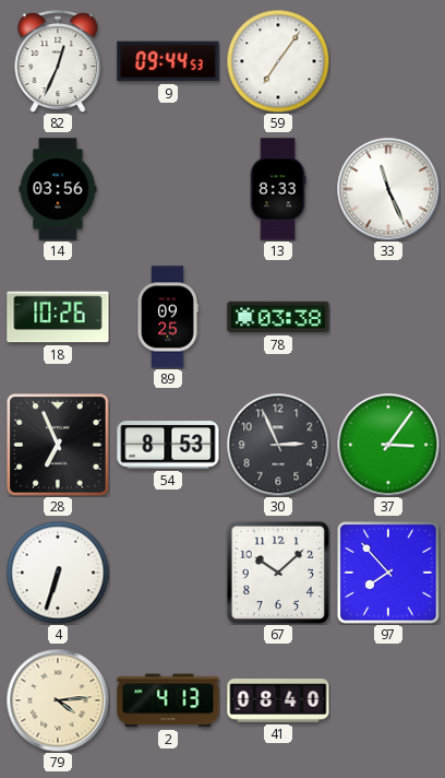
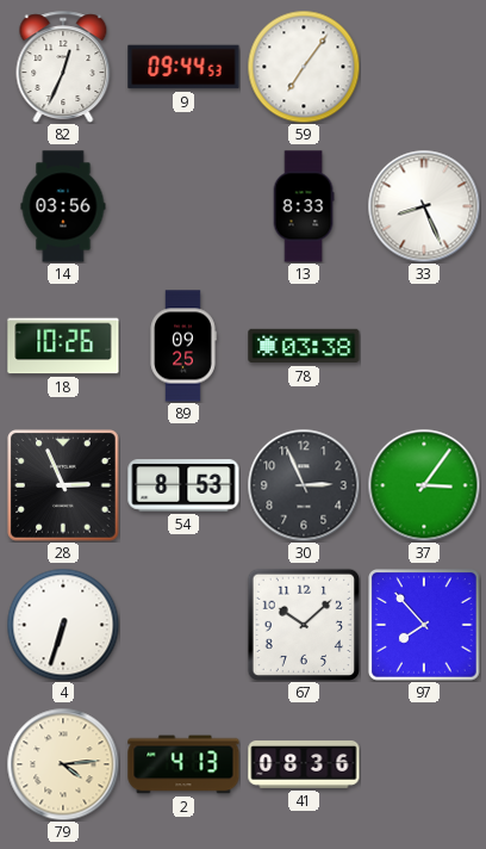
33: 11:26 -> 8:26
28: 6:56 -> 2:56
41: 08:40 -> 08:36
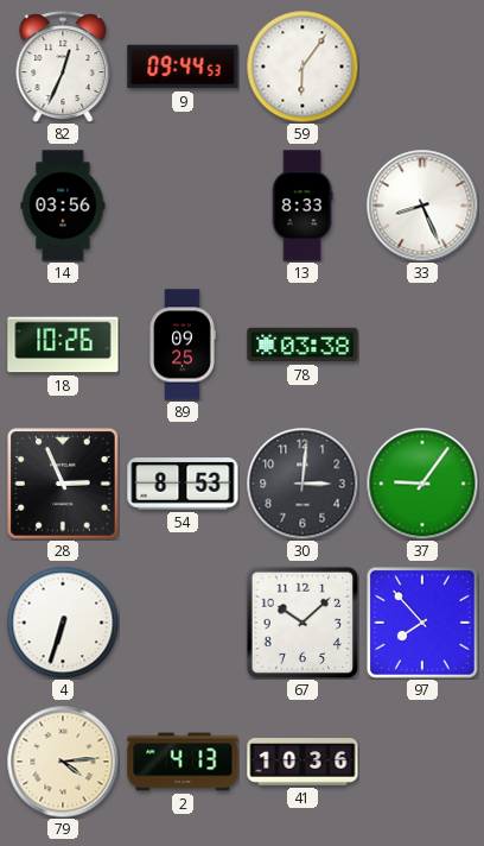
59: 7:06 -> 6:06
30: 2:56 -> 3:01
37: 3:06 -> 9:06
41: 08:36 -> 10:36
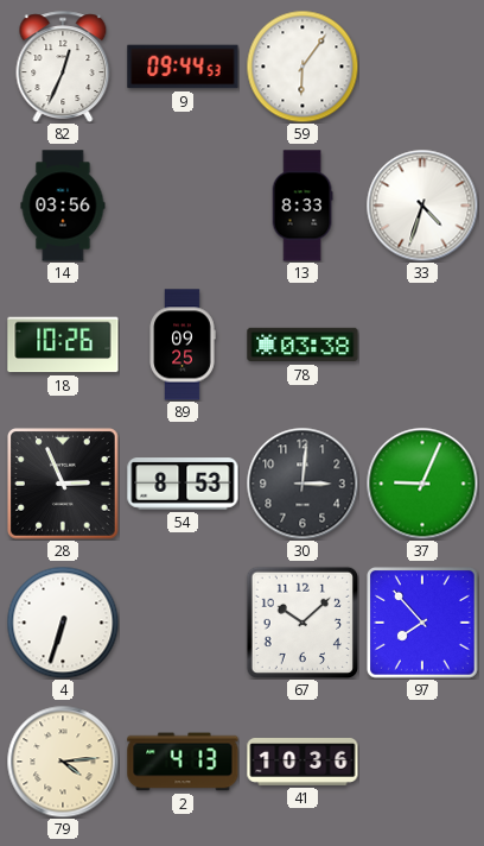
33: 8:26 -> 4:33
37: 9:06 -> 9:04
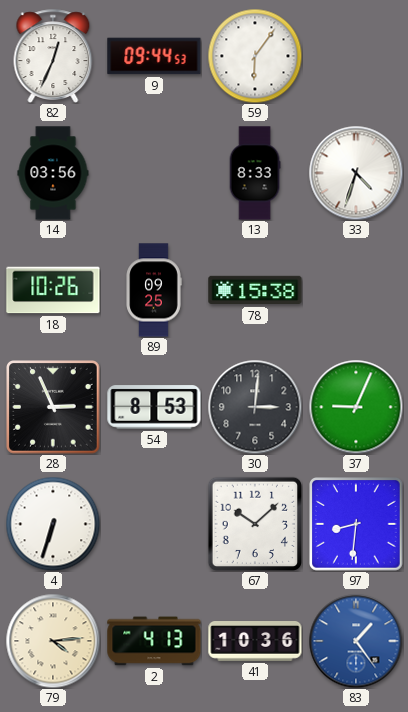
78: 03:38 -> 15:38
97: 7:53 -> 8:31
83: none -> 1:24
